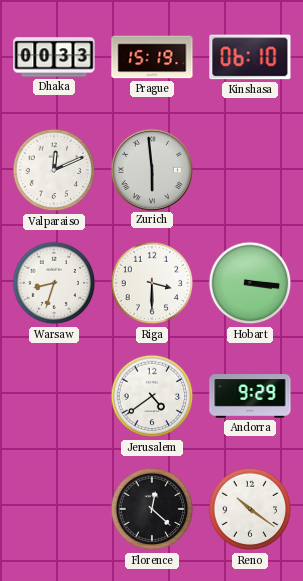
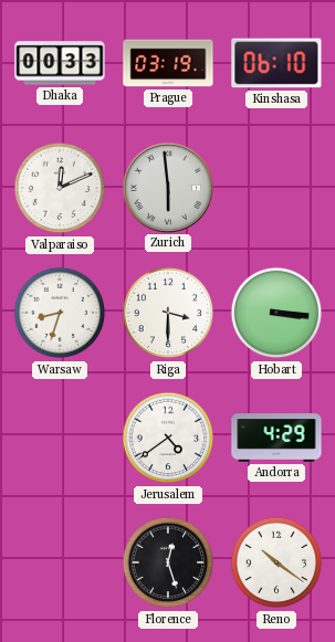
Prague: 15:19 -> 03:19
Andorra: 9:29 -> 4:29
Florence: 12:22 -> 12:27
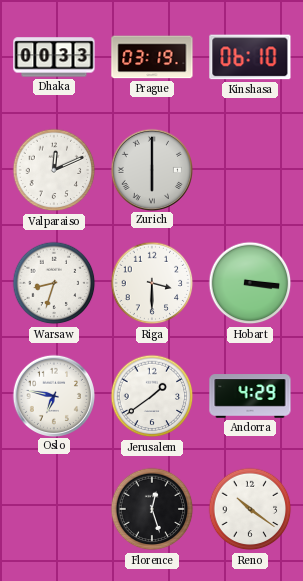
Zurich: 5:59 -> 6:00
Oslo: none -> 6:47
Jerusalem: 4:39 -> 1:39
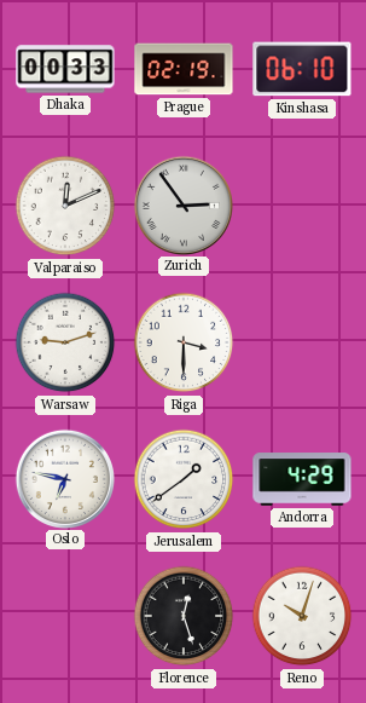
Prague: 03:19 -> 02:19
Zurich: 6:00 -> 2:54
Warsaw: 8:33 -> 9:12
Hobart: 3:16 -> none
Reno: 10:21 -> 10:03
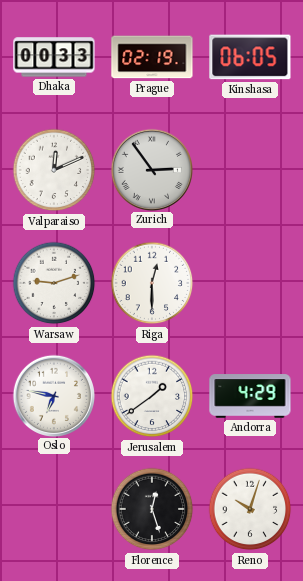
Kinshasa: 06:10 -> 06:05
Riga: 3:30 -> 12:30
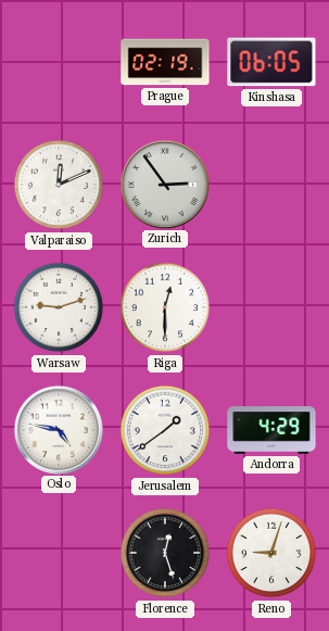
Dhaka: 00:33 -> none
Oslo: 6:47 -> 4:47
Reno: 10:03 -> 9:03
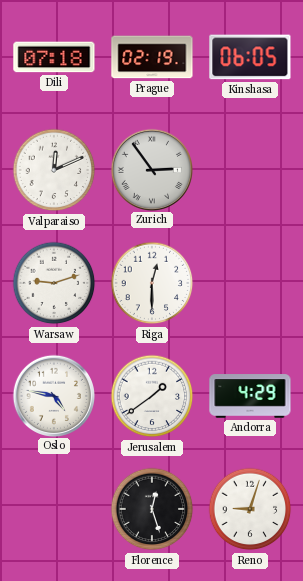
Dili: none -> 07:18
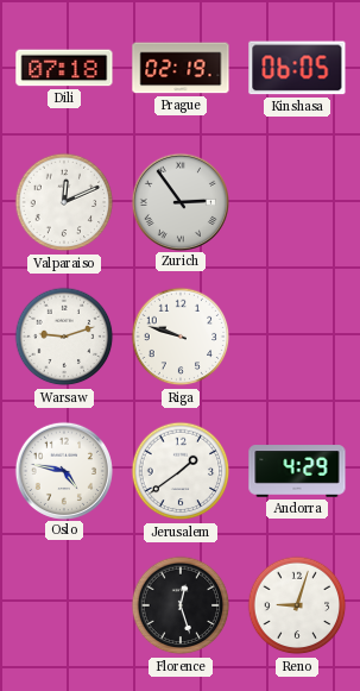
Riga: 12:30 -> 9:48
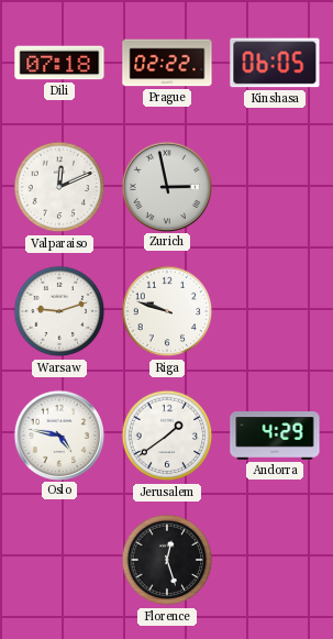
Prague: 02:19 -> 02:22
Zurich: 2:54 -> 2:58
Reno: 9:03 -> none
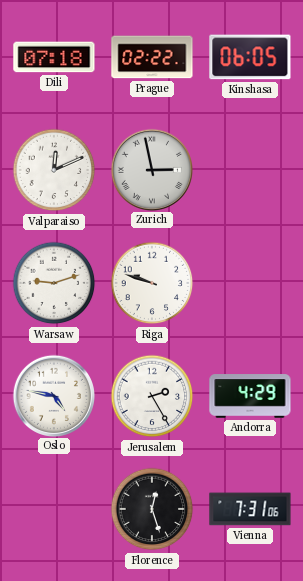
Jerusalem: 1:39 -> 2:25
Vienna: none -> 7:31
